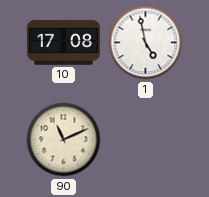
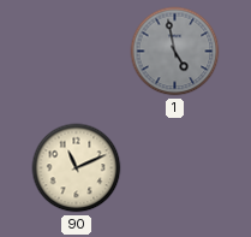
10: 17:08 -> none
1 dial: white -> grey
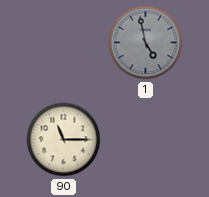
90: 11:11 -> 11:15
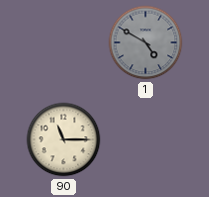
1: 4:58 -> 4:50
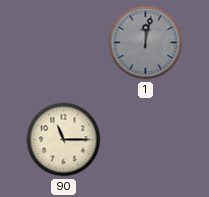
1: 4:50 -> 12:02
